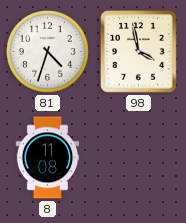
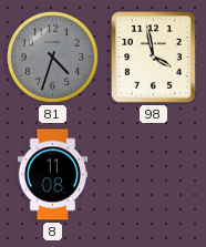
81 dial: white -> grey
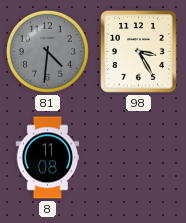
81: 4:33 -> 4:31
98: 3:58 -> 3:25
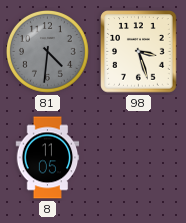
98: 3:25 -> 3:27
8: 11:08 -> 11:05
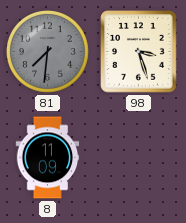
81: 4:31 -> 7:31
8: 11:05 -> 11:09
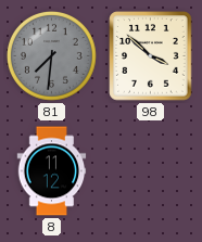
98: 3:27 -> 3:52
8: 11:09 -> 11:12
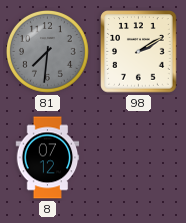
98: 3:52 -> 2:10
8: 11:12 -> 07:12
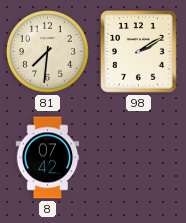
81 dial: grey -> cream
8: 07:12 -> 07:42
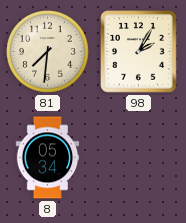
98: 2:10 -> 2:05
8: 07:42 -> 05:34
